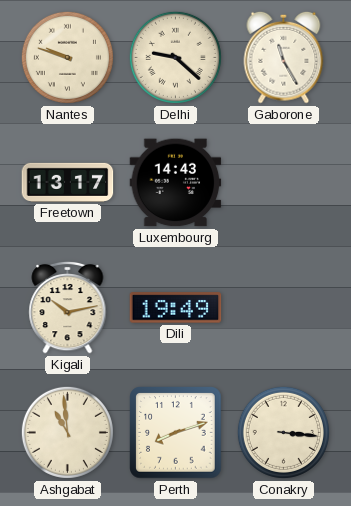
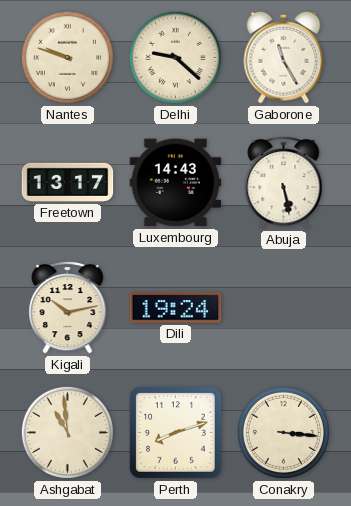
Abuja: none -> 5:28
Dili: 19:49 -> 19:24
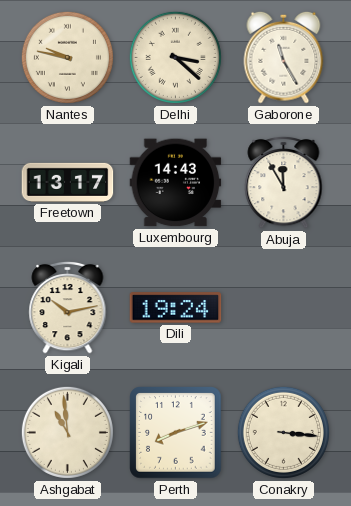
Nantes: 9:48 -> 9:47
Delhi: 9:22 -> 3:22
Abuja: 5:28 -> 11:55
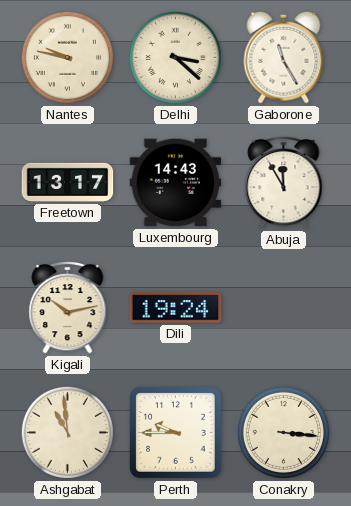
Perth: 8:12 -> 9:45
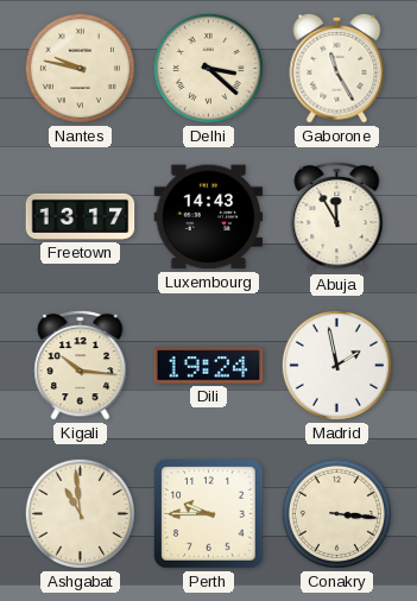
Kigali: 10:13 -> 10:16
Madrid: none -> 1:58
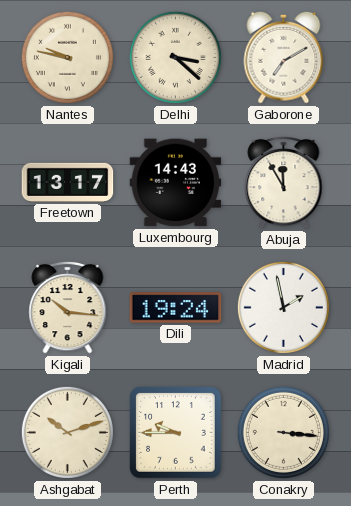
Gaborone: 11:25 -> 7:10
Ashgabat: 10:59 -> 10:12
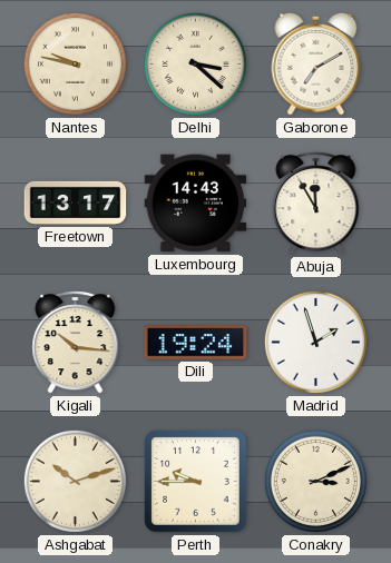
Madrid: 1:58 -> 1:57
Conakry: 3:16 -> 3:11
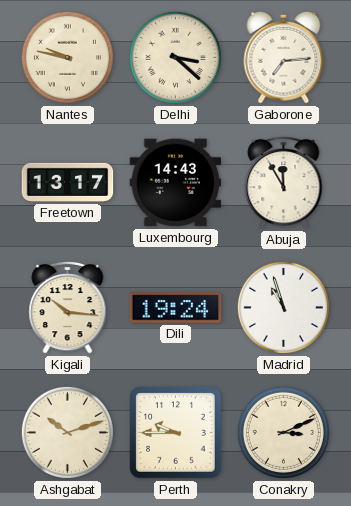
Gaborone: 7:10 -> 7:14
Madrid: 1:57 -> 10:57
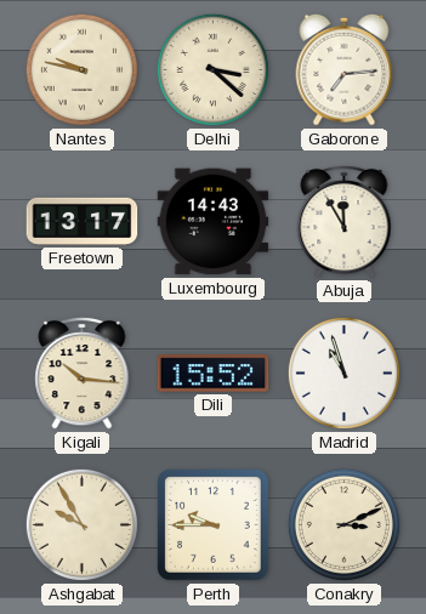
Dili: 19:24 -> 15:52
Ashgabat: 10:12 -> 9:55
